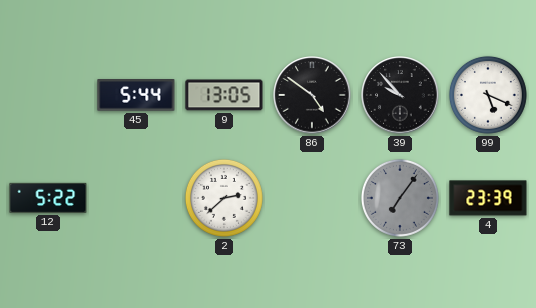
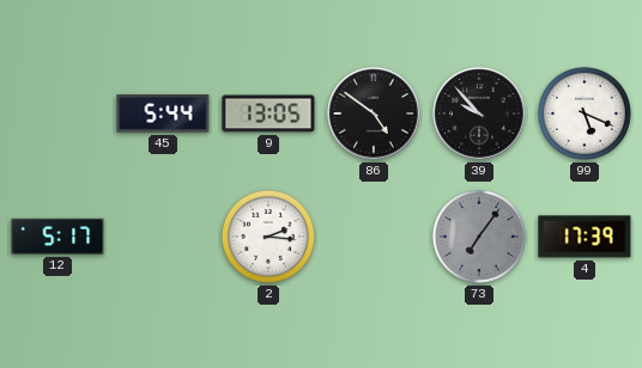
12: 5:22 -> 5:17
2: 2:38 -> 2:16
4: 23:39 -> 17:39
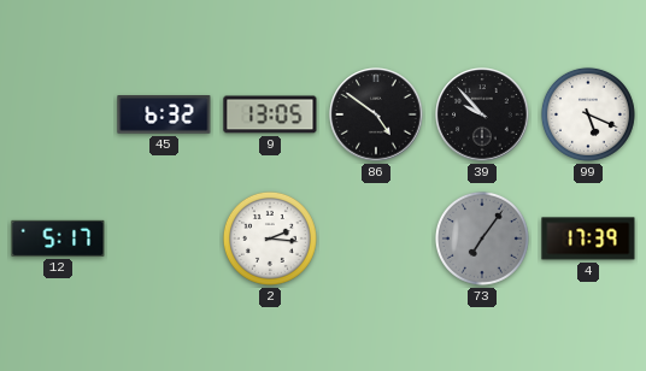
45: 5:44 -> 6:32
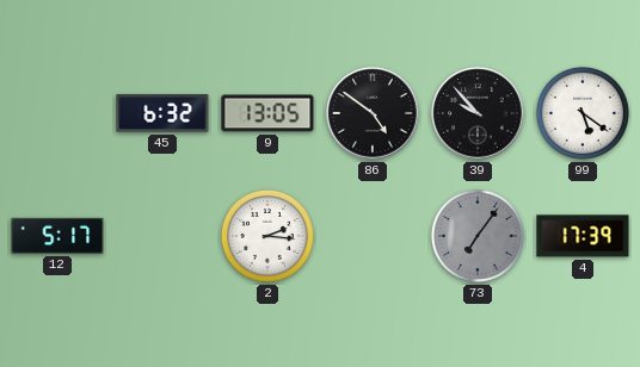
99: 5:19 -> 5:21
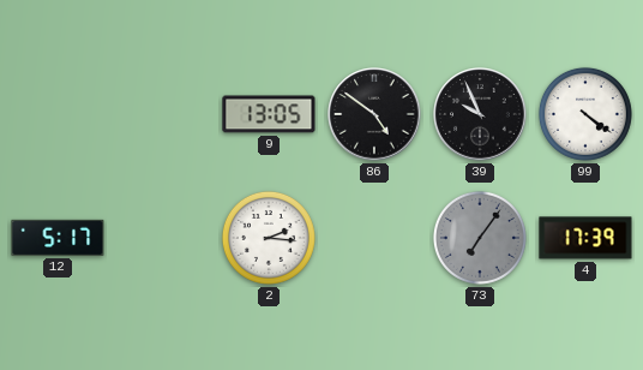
45: 6:32 -> none
39: 9:53 -> 9:56
99: 5:21 -> 4:21
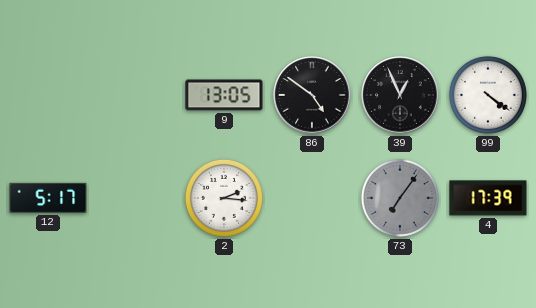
39: 9:56 -> 12:56
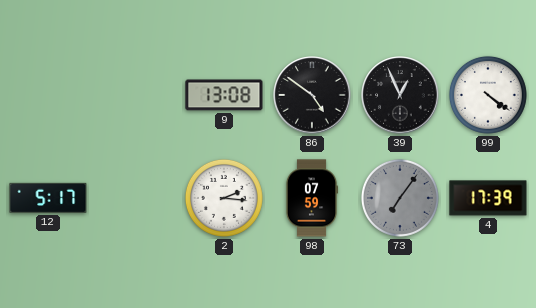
9: 13:05 -> 13:08
98: none -> 07:59
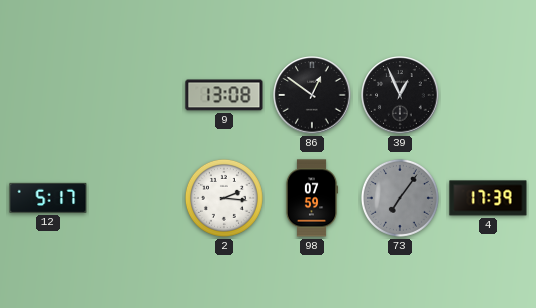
86: 4:51 -> 12:51
99: 4:21 -> none
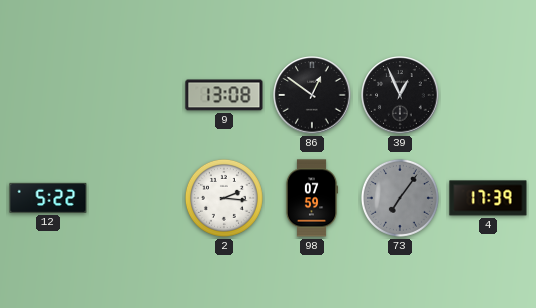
12: 5:17 -> 5:22
